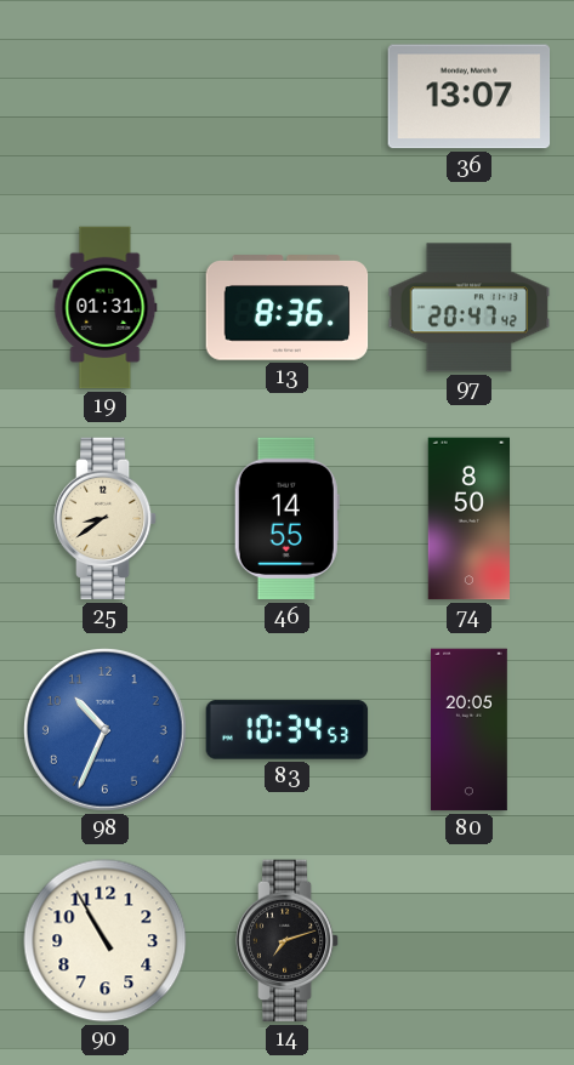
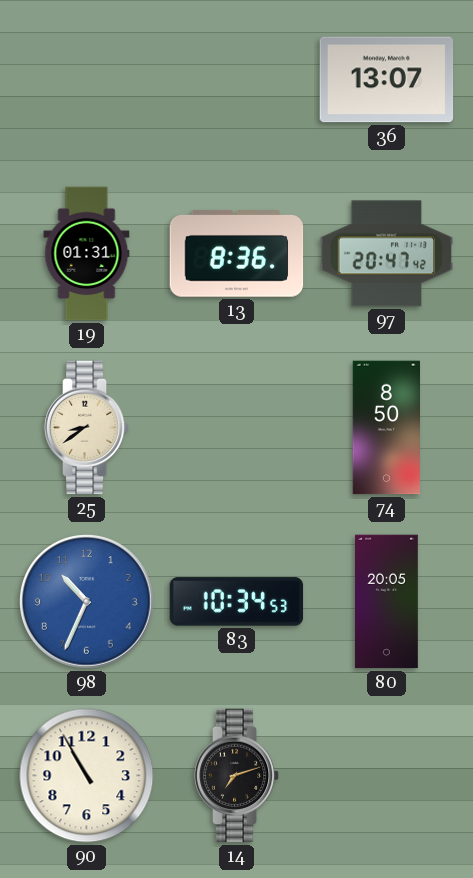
46: 14:55 -> none
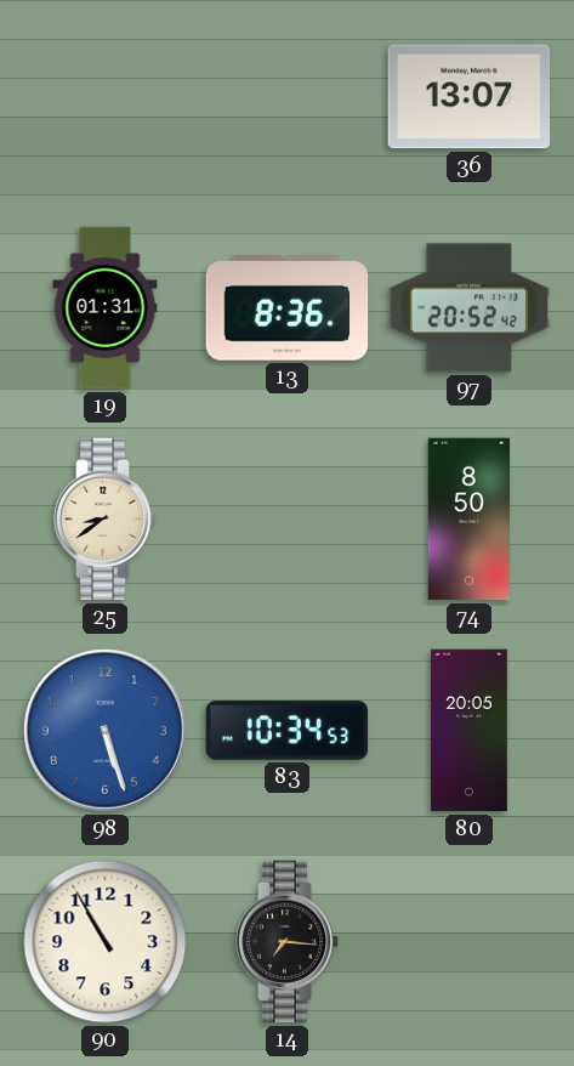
97: 20:47 -> 20:52
98: 10:34 -> 5:27
14: 7:12 -> 7:16
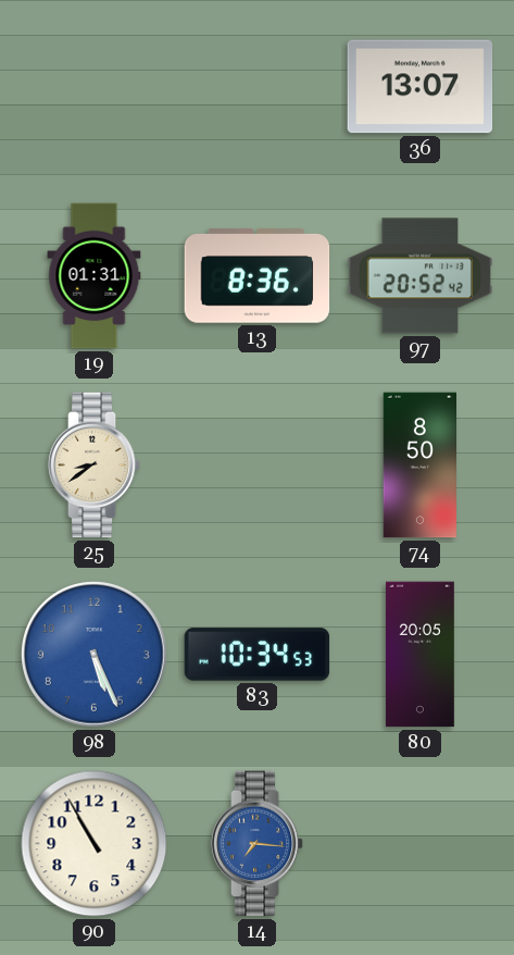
98: 5:27 -> 5:26
14 dial: black -> blue
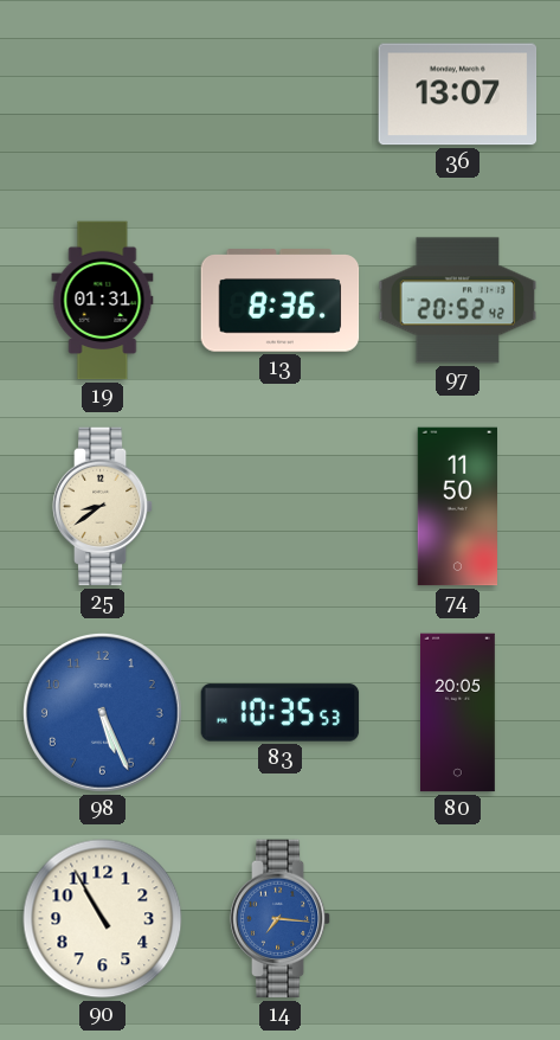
74: 8:50 -> 11:50
83: 10:34 -> 10:35
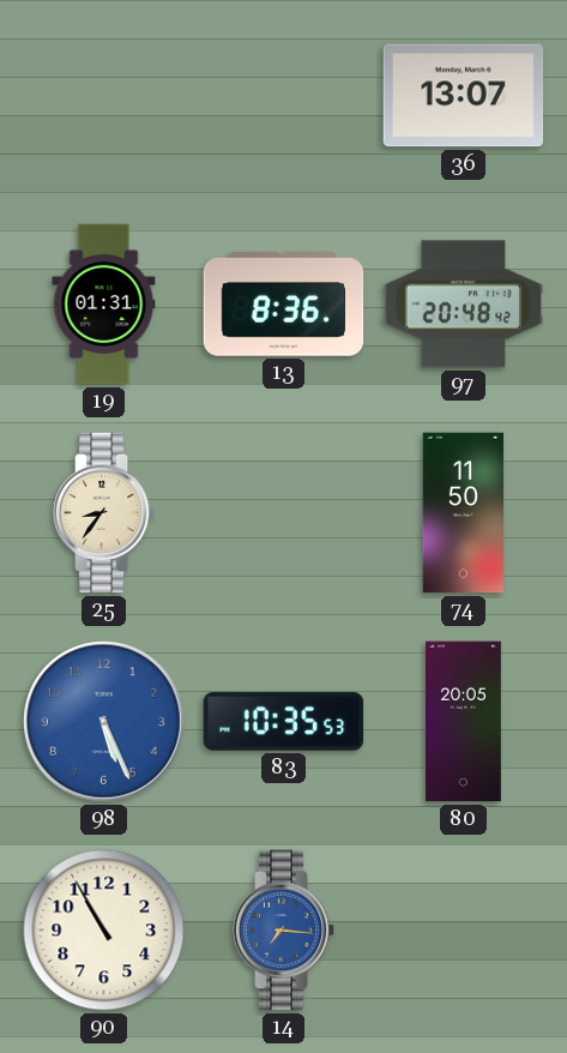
97: 20:52 -> 20:48
25: 8:39 -> 8:36
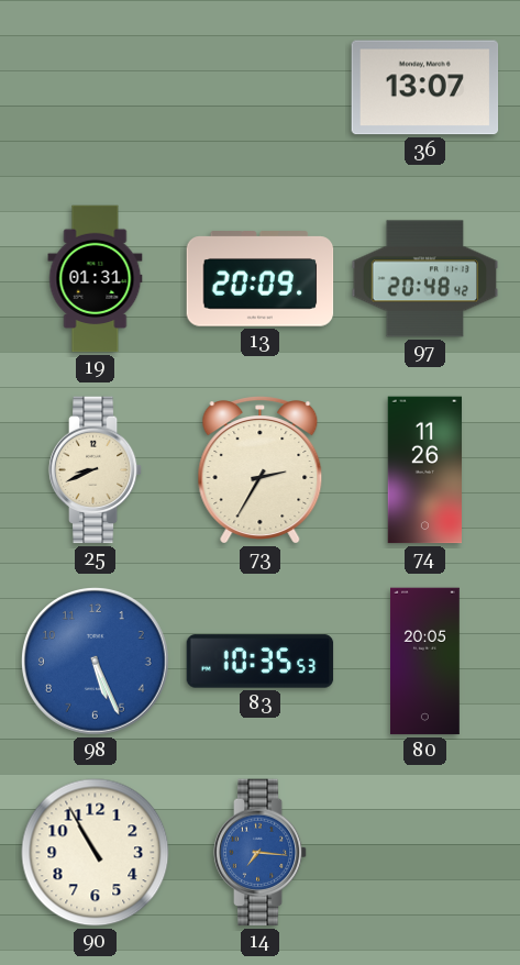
13: 8:36 -> 20:09
25: 8:36 -> 8:41
73: none -> 2:35
74: 11:50 -> 11:26
